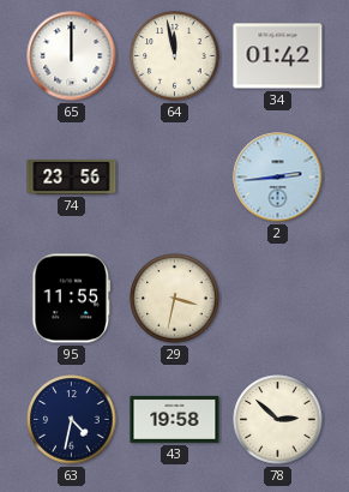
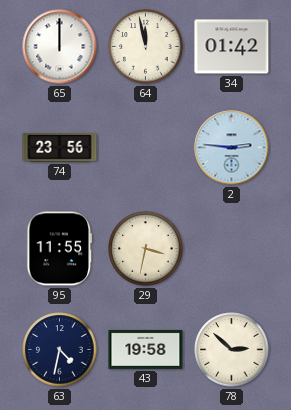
2: 2:44 -> 2:46
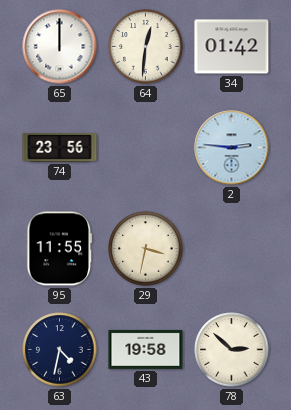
64: 11:58 -> 12:31
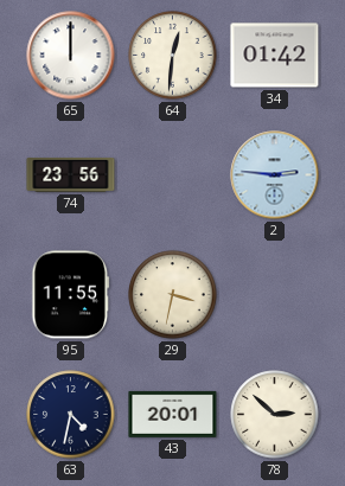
43: 19:58 -> 20:01
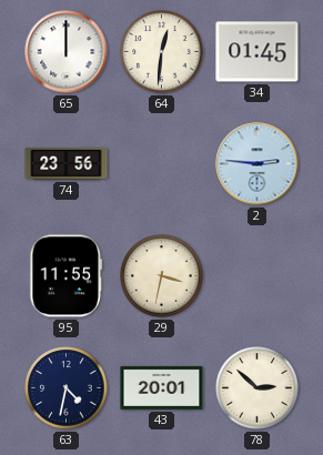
34: 01:42 -> 01:45
